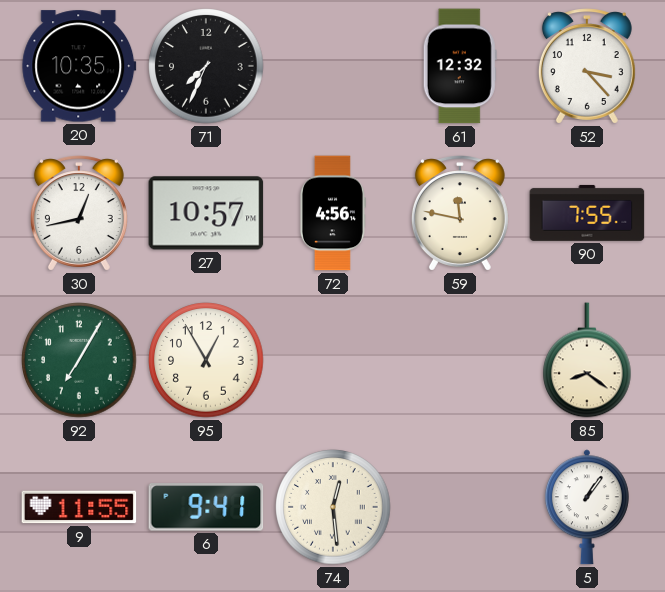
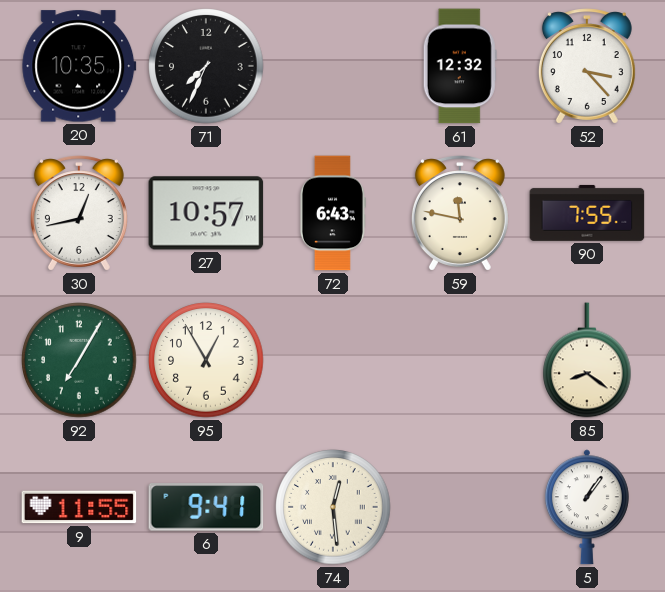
72: 4:56 -> 6:43
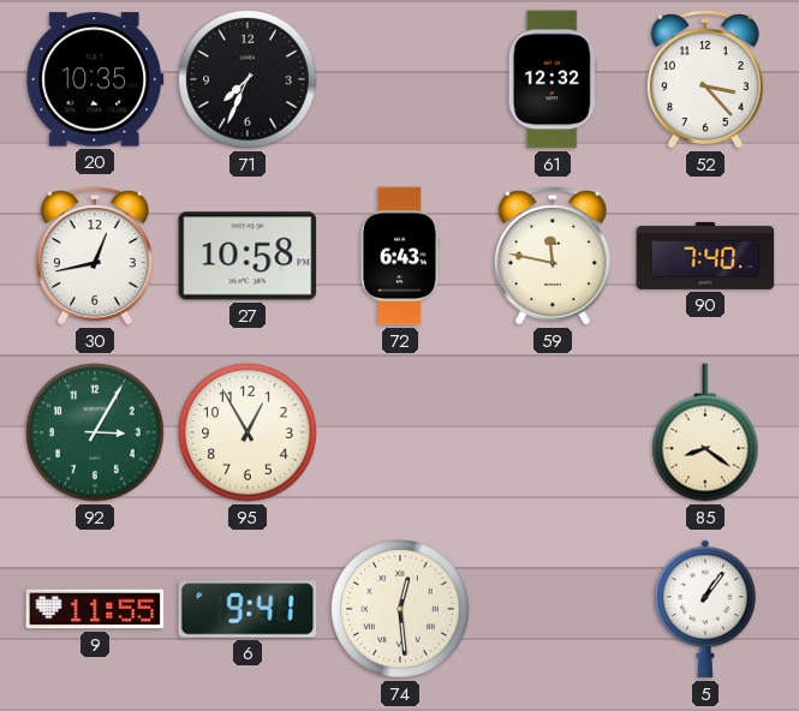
27: 10:57 -> 10:58
90: 7:55 -> 7:40
92: 7:05 -> 3:05
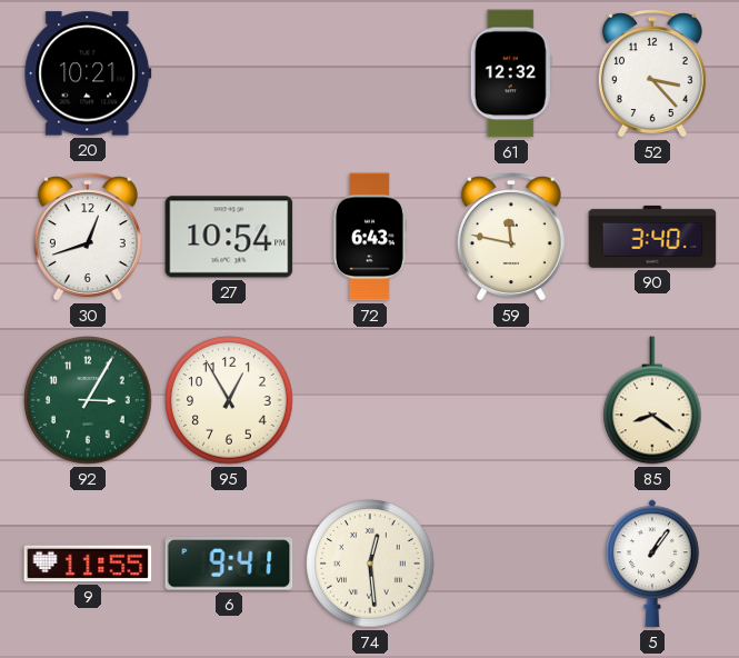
20: 10:35 -> 10:21
71: 7:34 -> none
30: 12:43 -> 12:42
27: 10:58 -> 10:54
90: 7:40 -> 3:40
